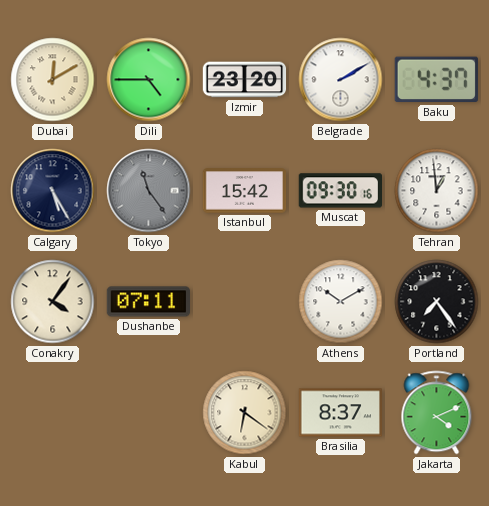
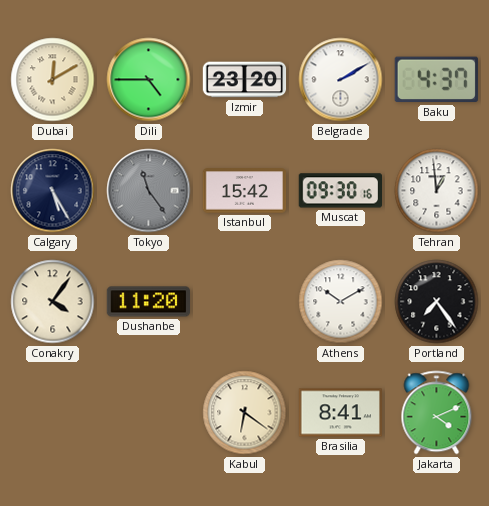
Dushanbe: 07:11 -> 11:20
Brasilia: 8:37 -> 8:41
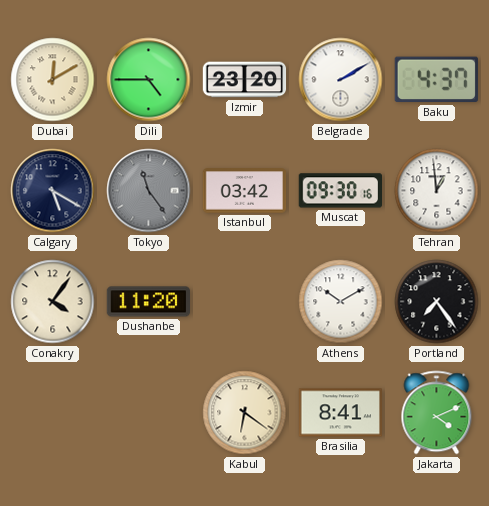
Calgary: 5:25 -> 5:20
Istanbul: 15:42 -> 03:42
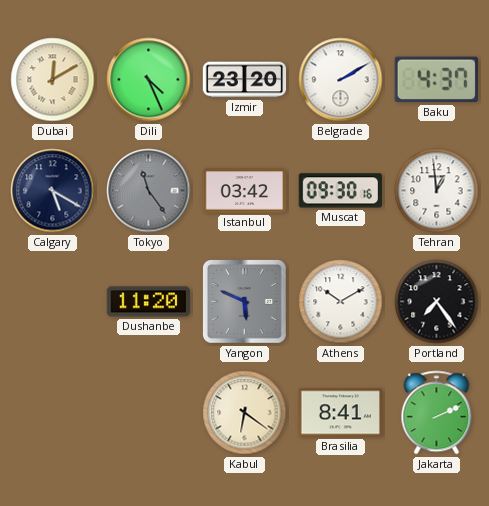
Dili: 4:45 -> 4:26
Conakry: 4:06 -> none
Yangon: none -> 5:49
Jakarta: 4:11 -> 2:11
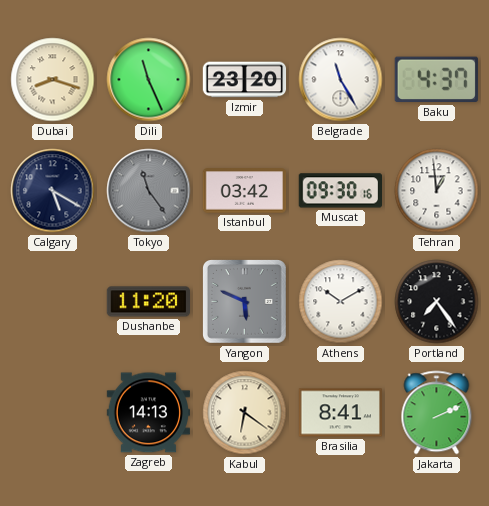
Dubai: 12:10 -> 8:18
Dili: 4:26 -> 11:26
Belgrade: 2:10 -> 11:25
Zagreb: none -> 14:13
